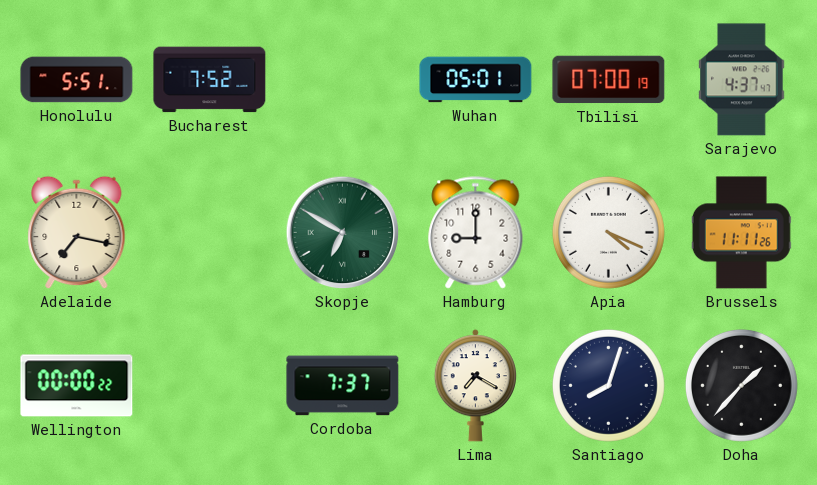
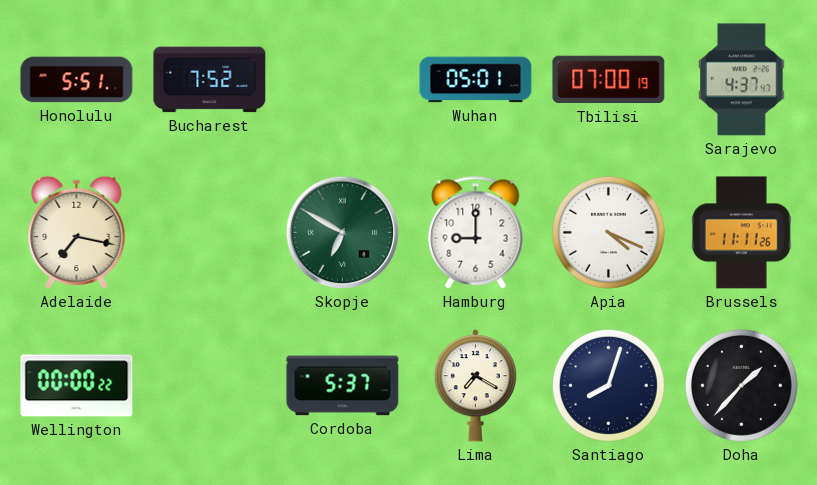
Cordoba: 7:37 -> 5:37
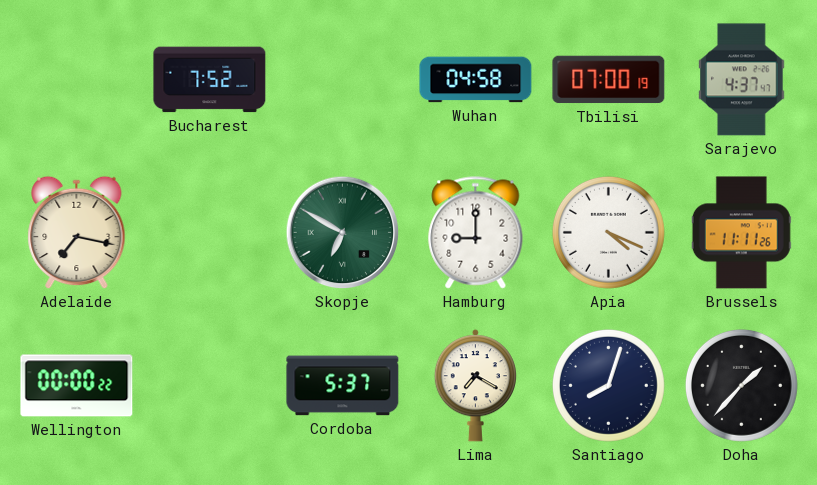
Honolulu: 5:51 -> none
Wuhan: 05:01 -> 04:58
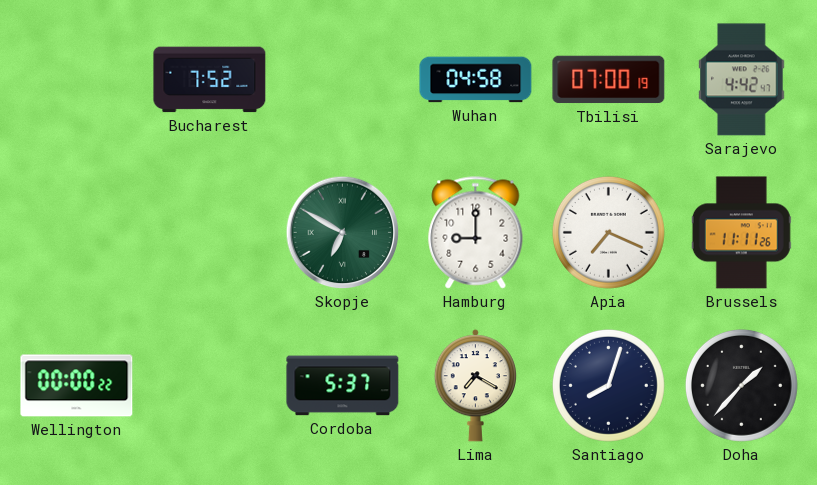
Sarajevo: 4:37 -> 4:42
Adelaide: 7:17 -> none
Apia: 4:19 -> 7:19
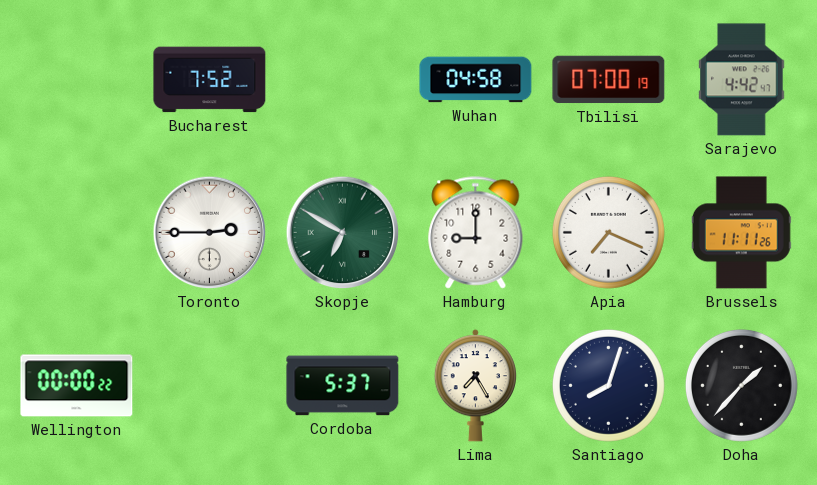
Toronto: none -> 2:45
Lima: 7:20 -> 7:25
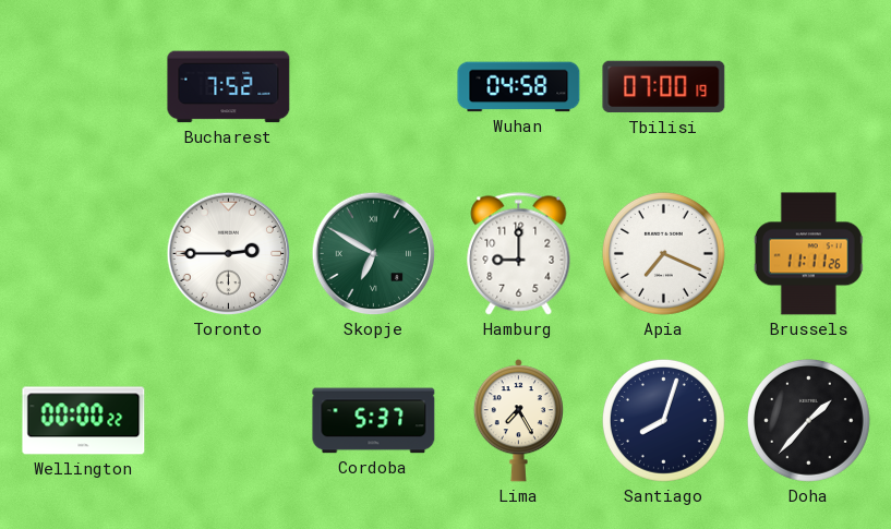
Sarajevo: 4:42 -> none
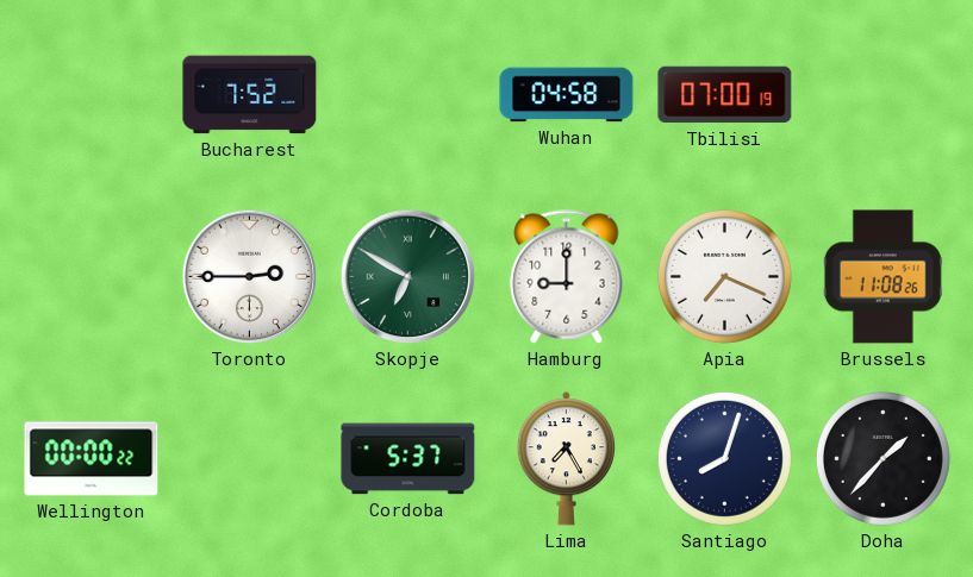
Brussels: 11:11 -> 11:08
